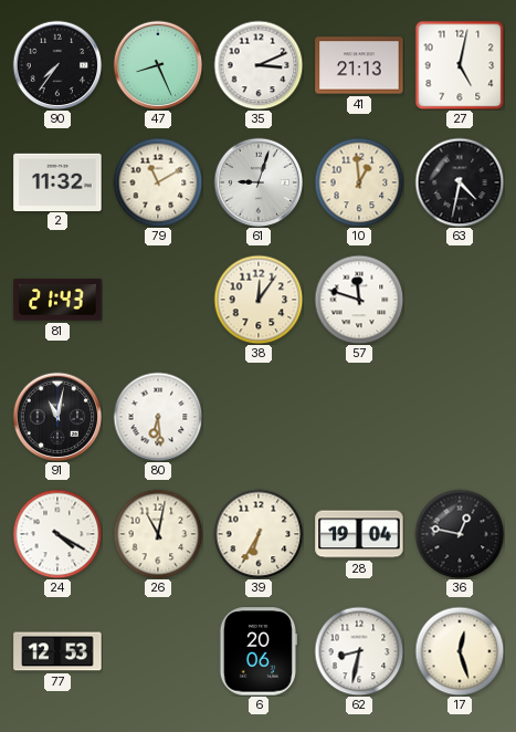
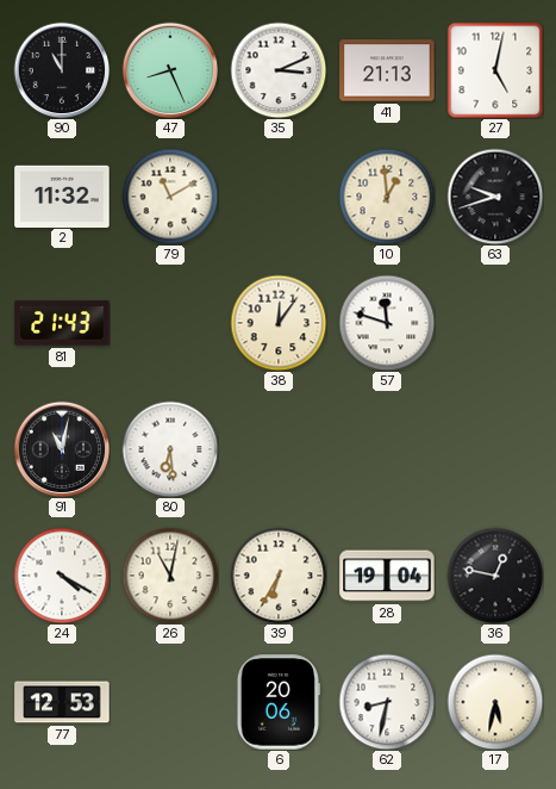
90: 7:36 -> 11:00
61: 9:03 -> none
63: 4:32 -> 9:42
17: 12:27 -> 5:32
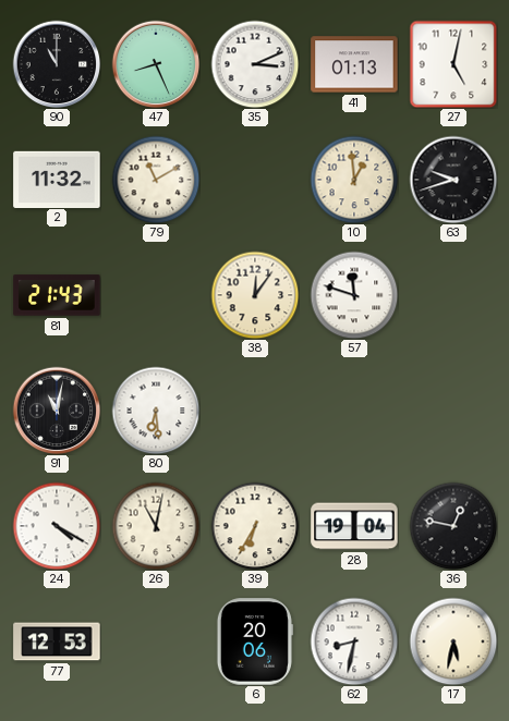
41: 21:13 -> 01:13
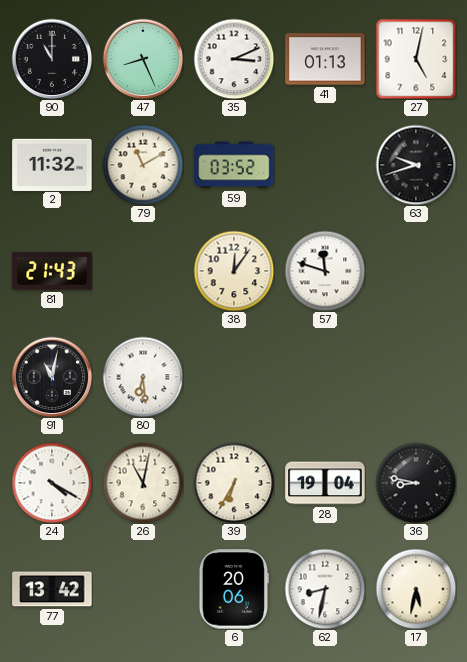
59: none -> 03:52
10: 12:59 -> none
36: 12:47 -> 8:47
77: 12:53 -> 13:42
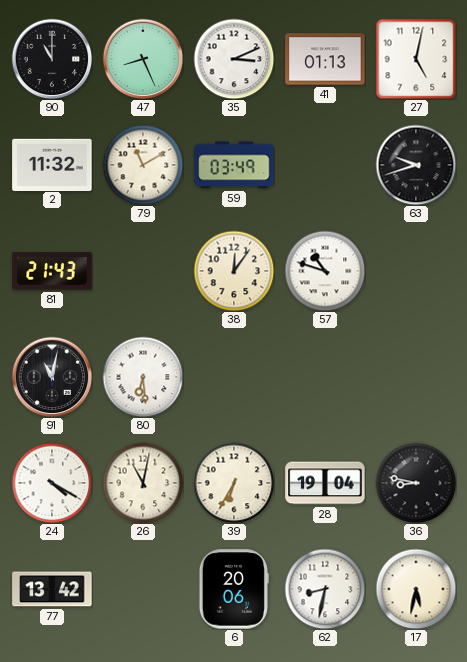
59: 03:52 -> 03:49
57: 11:48 -> 10:48
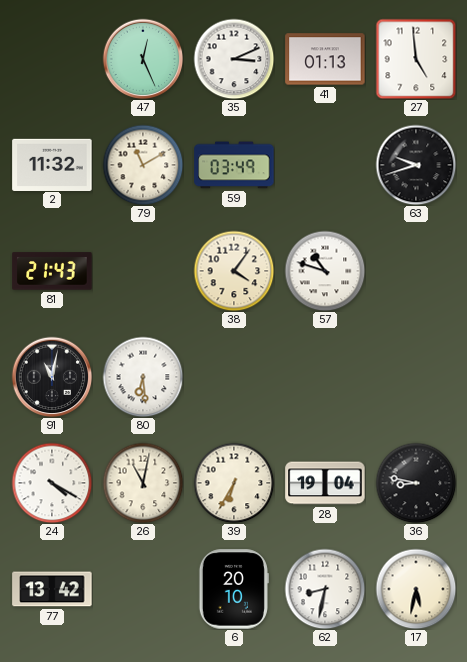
90: 11:00 -> none
47: 8:26 -> 12:26
27: 5:02 -> 4:59
38: 12:06 -> 4:06
6: 20:06 -> 20:10
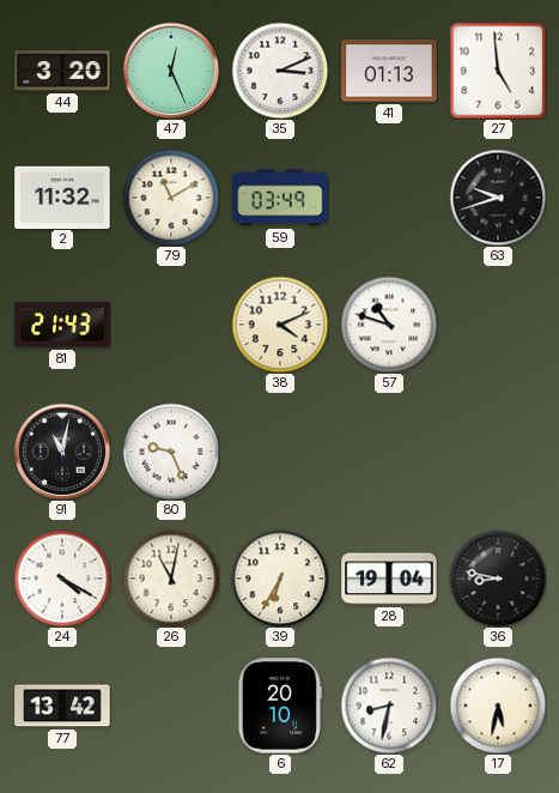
44: none -> 3:20
38: 4:06 -> 4:11
80: 6:29 -> 9:26
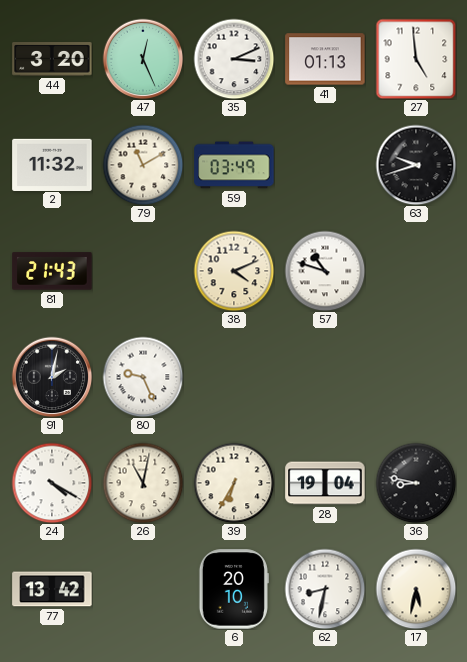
91: 11:02 -> 2:02
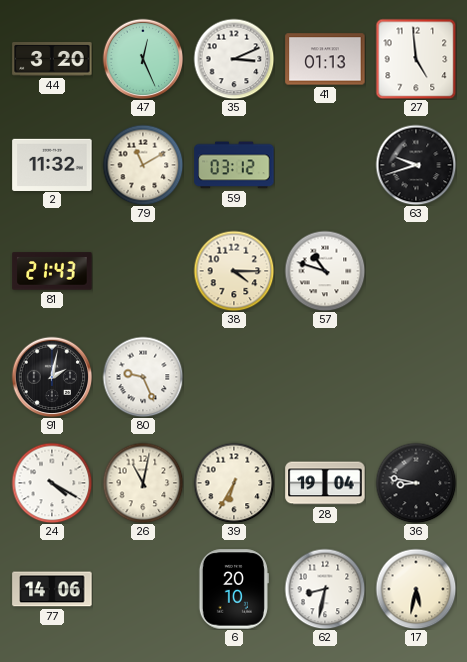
59: 03:49 -> 03:12
38: 4:11 -> 4:15
77: 13:42 -> 14:06
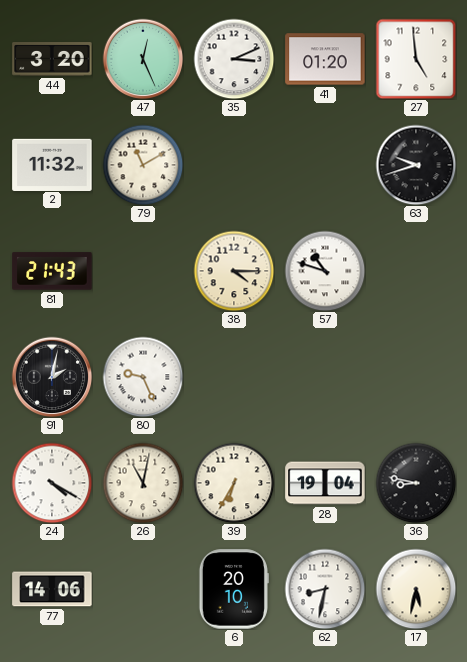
41: 01:13 -> 01:20
59: 03:12 -> none
